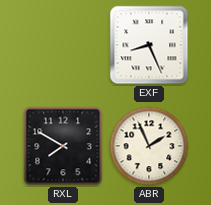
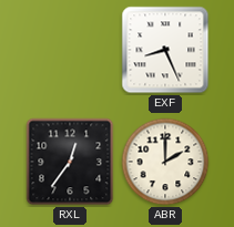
RXL: 7:50 -> 12:36
ABR: 1:56 -> 2:00
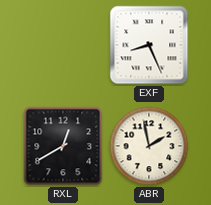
RXL: 12:36 -> 12:40
ABR: 2:00 -> 1:58
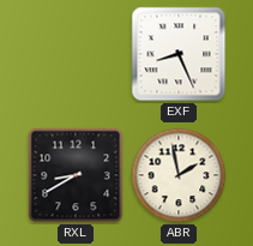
RXL: 12:40 -> 8:40
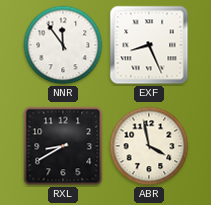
NNR: none -> 11:54
ABR: 1:58 -> 3:58
